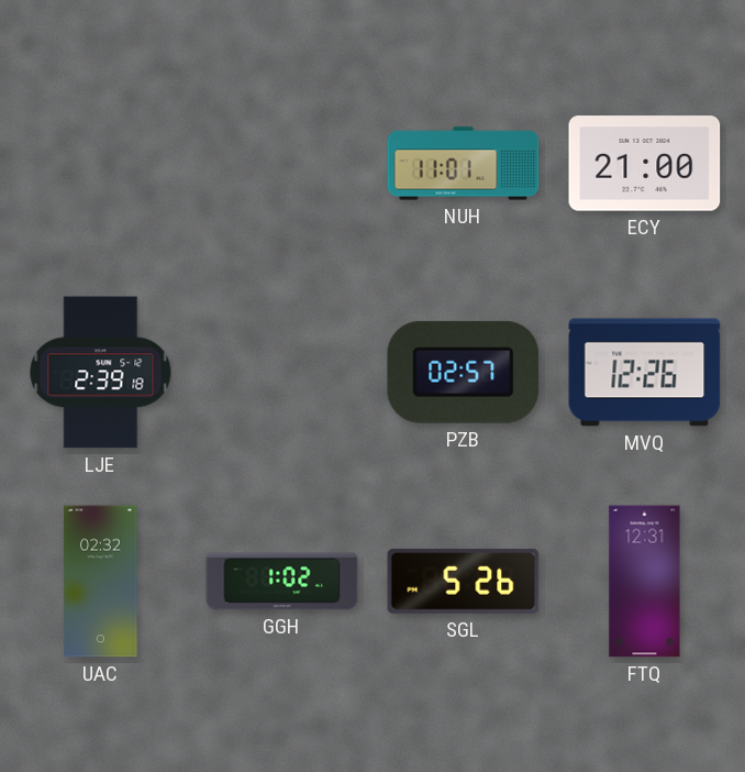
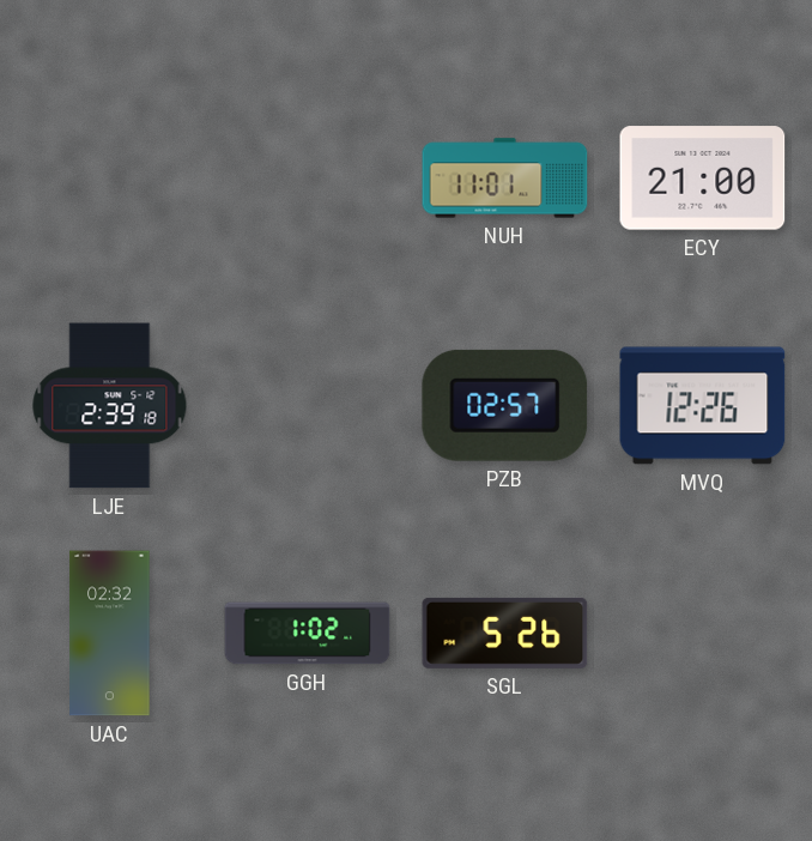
FTQ: 12:31 -> none
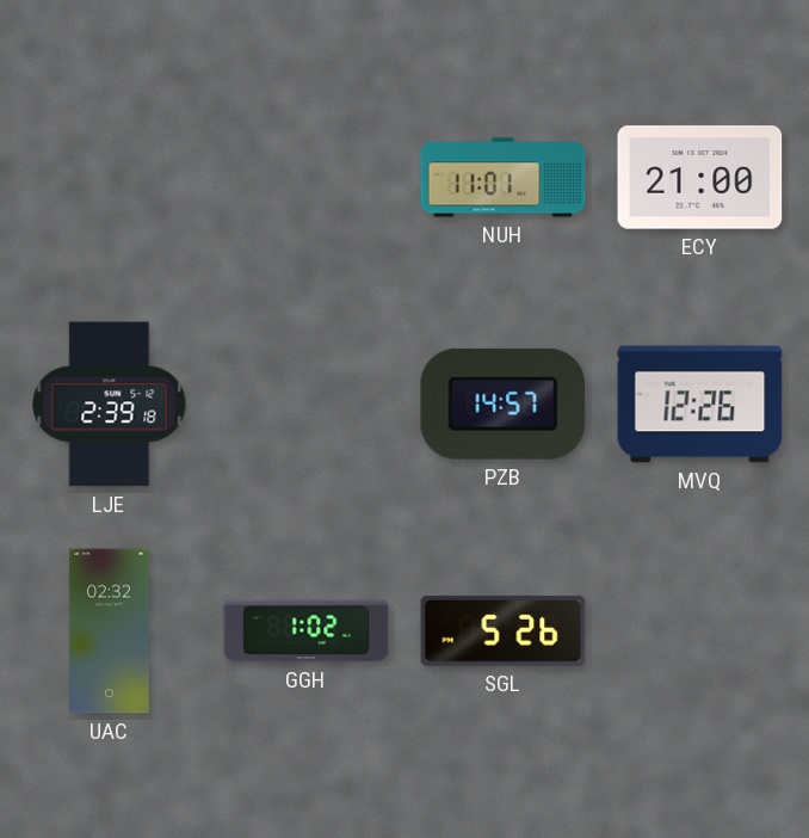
PZB: 02:57 -> 14:57
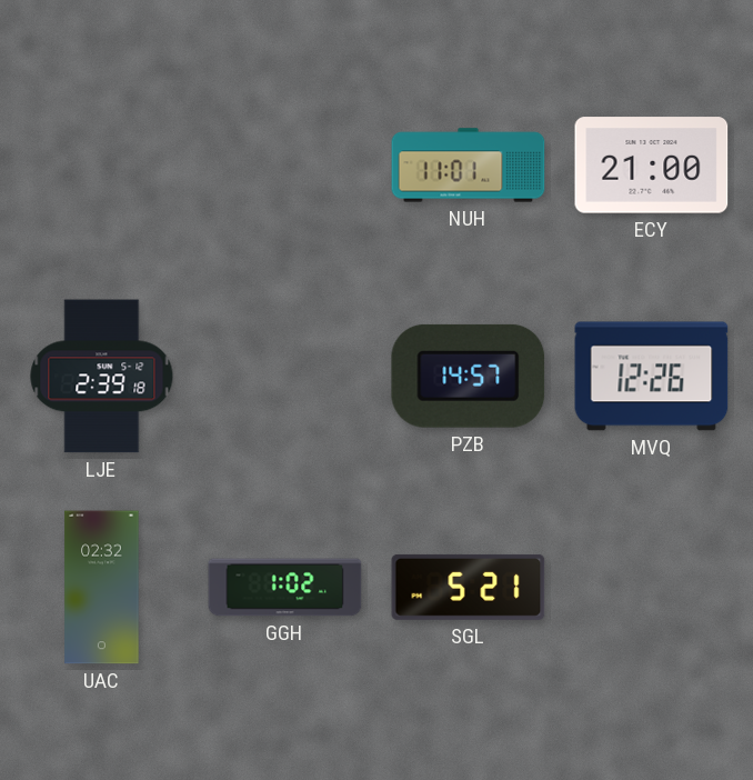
SGL: 5:26 -> 5:21
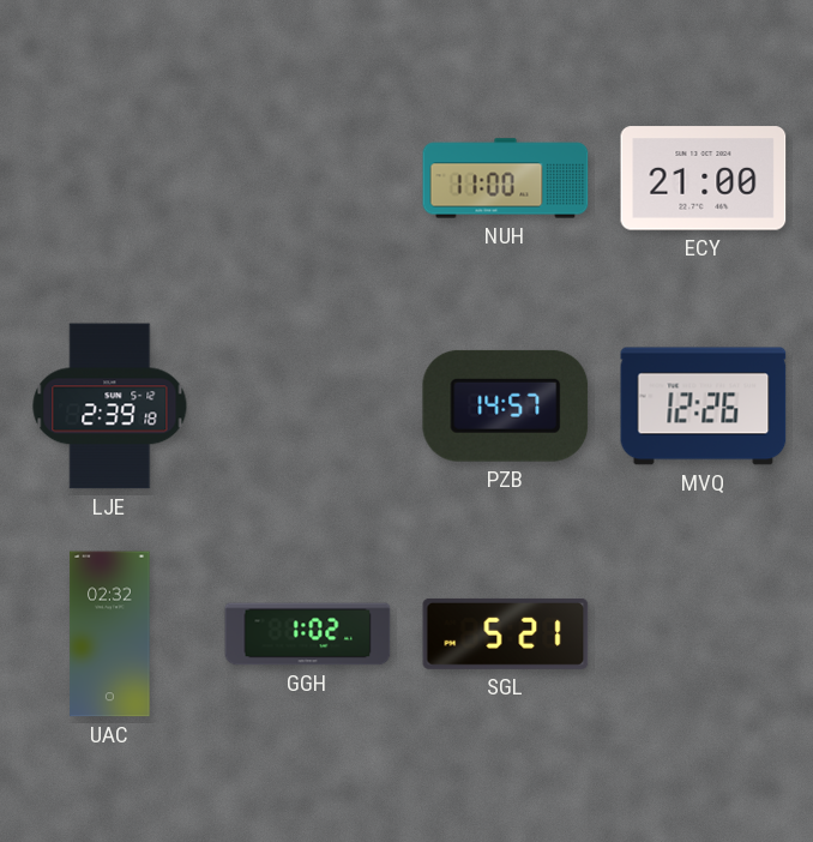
NUH: 11:01 -> 11:00
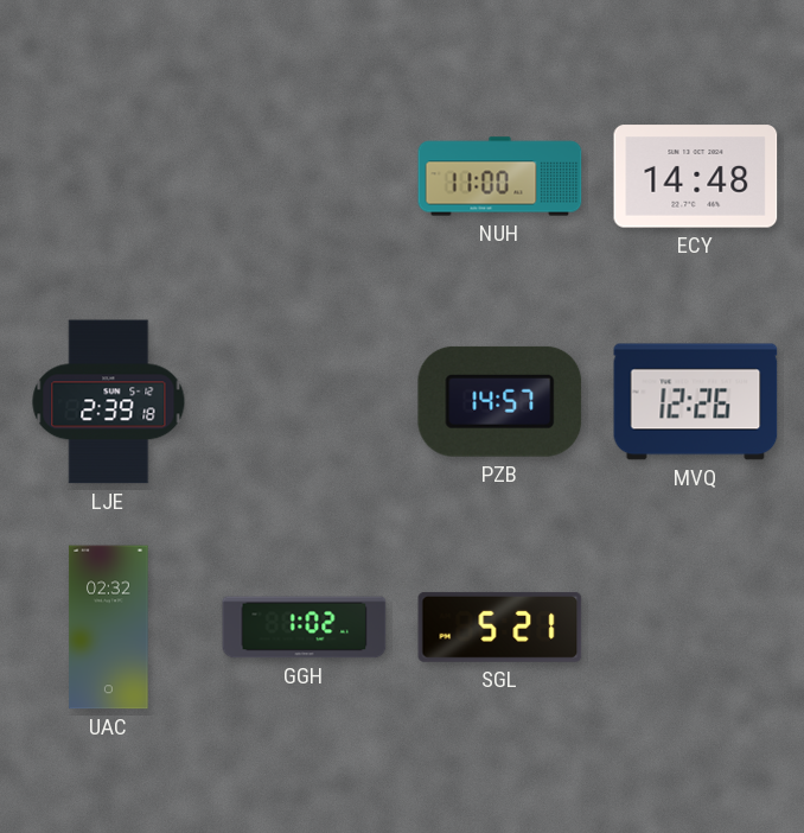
ECY: 21:00 -> 14:48
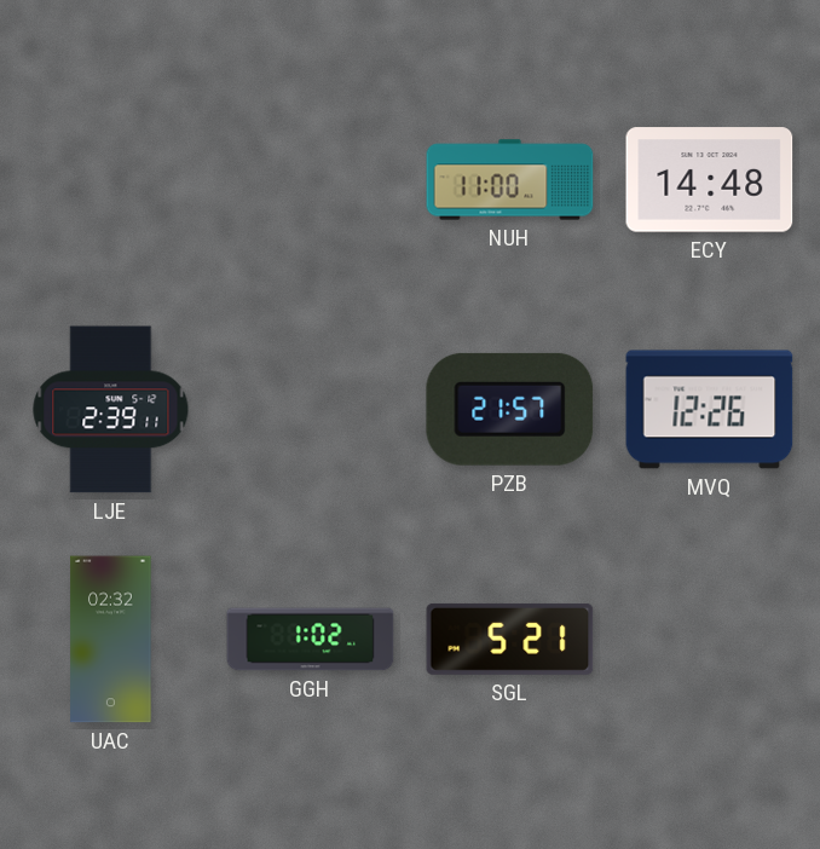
LJE: 2:39:18 -> 2:39:11
PZB: 14:57 -> 21:57
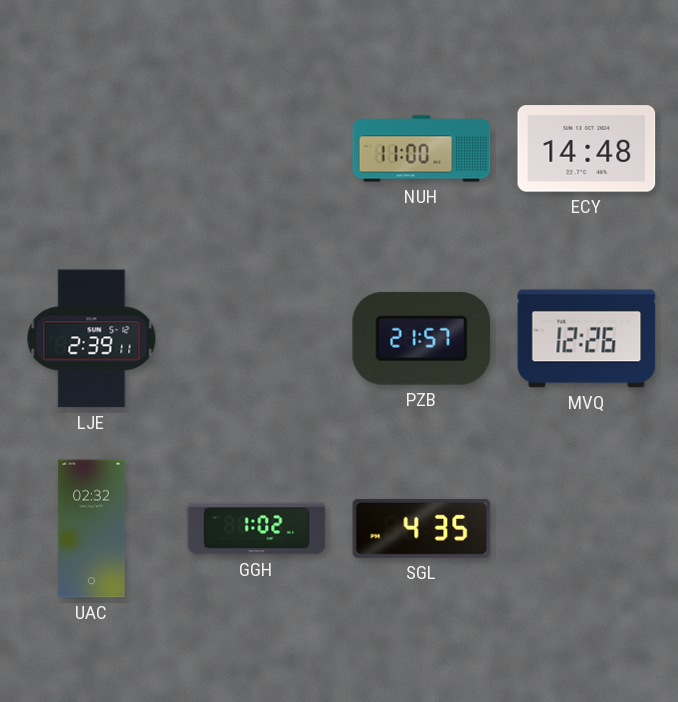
SGL: 5:21 -> 4:35
